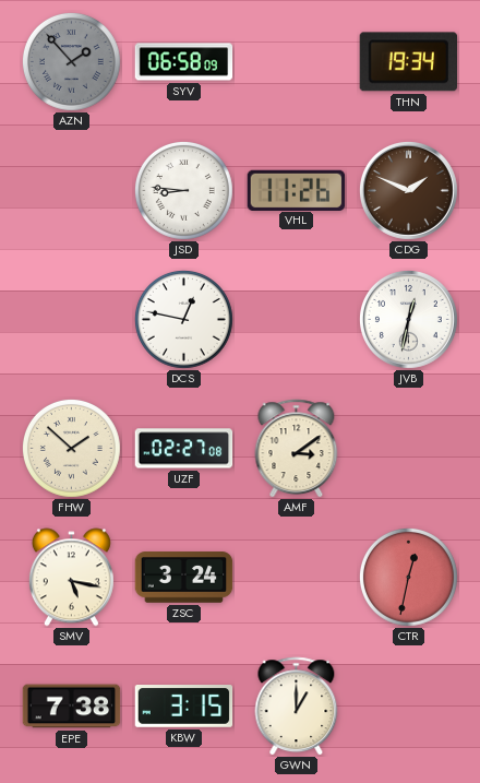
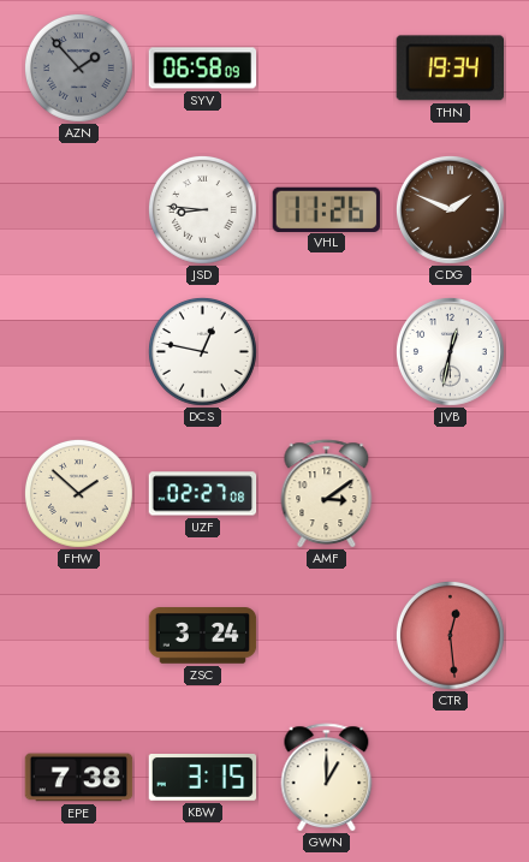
SMV: 5:17 -> none
CTR: 12:32 -> 12:29
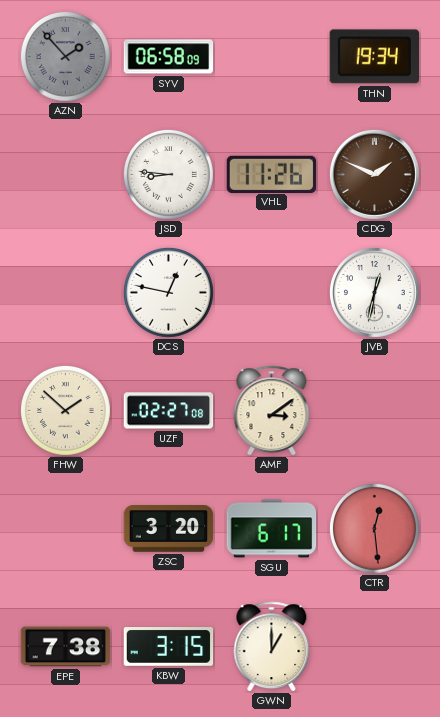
ZSC: 3:24 -> 3:20
SGU: none -> 6:17
